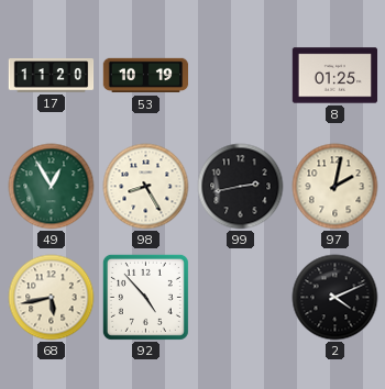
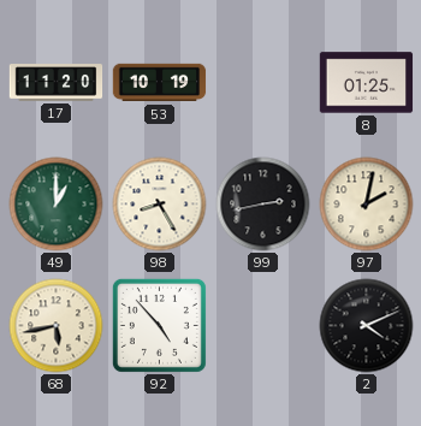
49: 12:55 -> 1:00
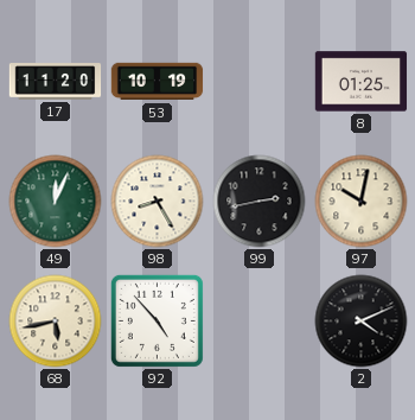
49: 1:00 -> 12:04
97: 2:02 -> 10:02
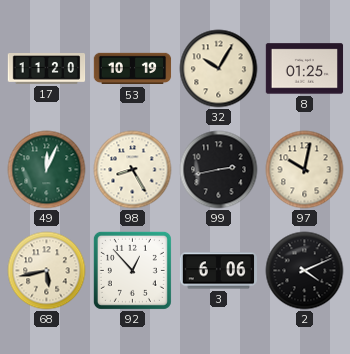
32: none -> 10:05
92: 4:53 -> 12:53
3: none -> 6:06
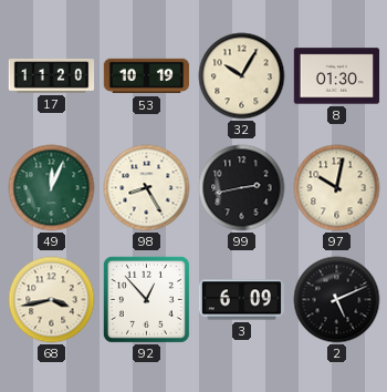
8: 01:25 -> 01:30
68: 5:43 -> 3:43
3: 6:06 -> 6:09
2: 4:11 -> 5:11
